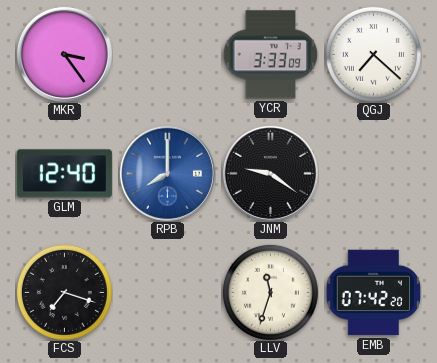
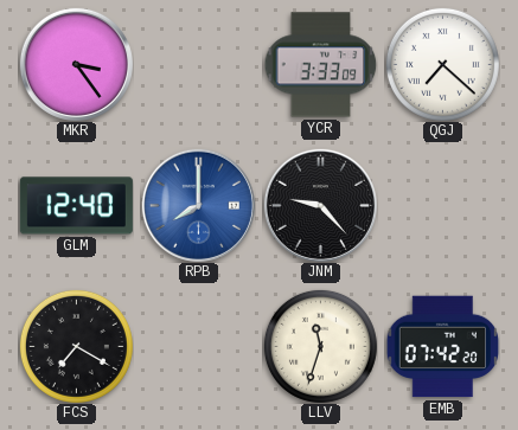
JNM: 9:21 -> 9:23
FCS: 7:18 -> 7:20
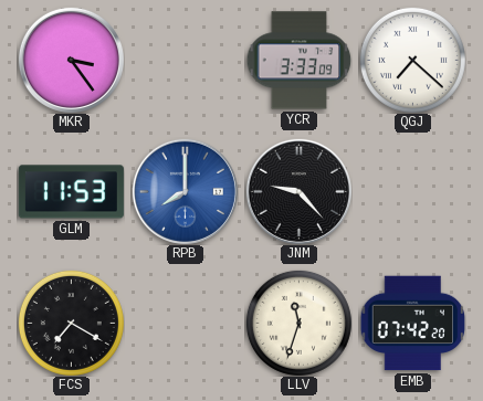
GLM: 12:40 -> 11:53
